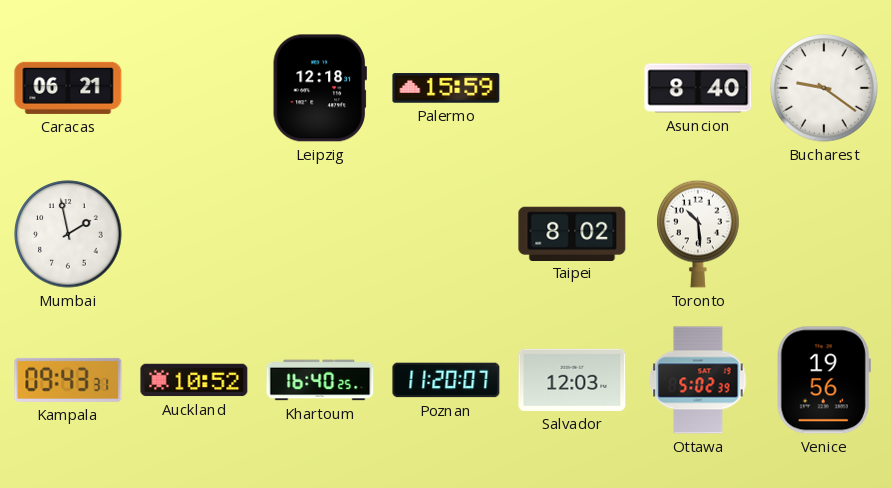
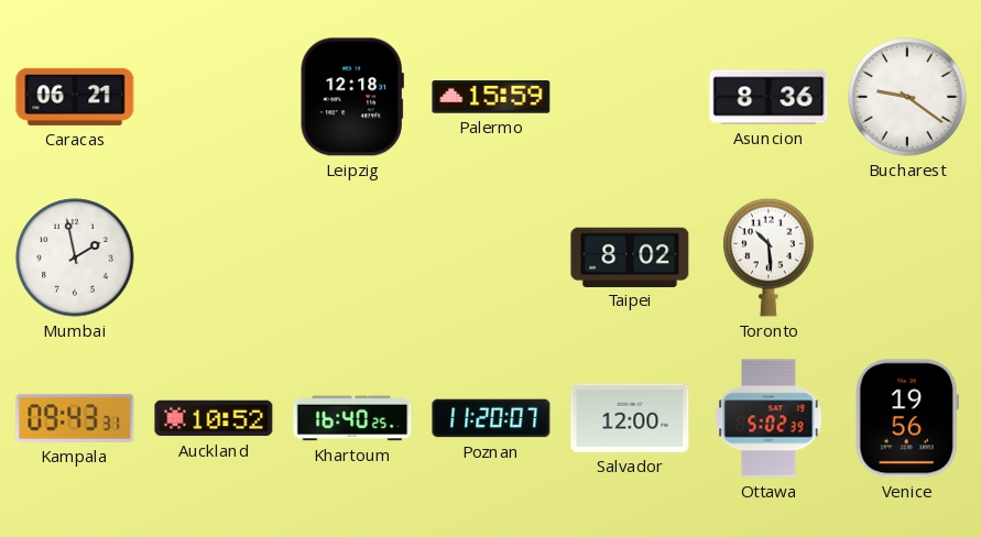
Asuncion: 8:40 -> 8:36
Salvador: 12:03 -> 12:00
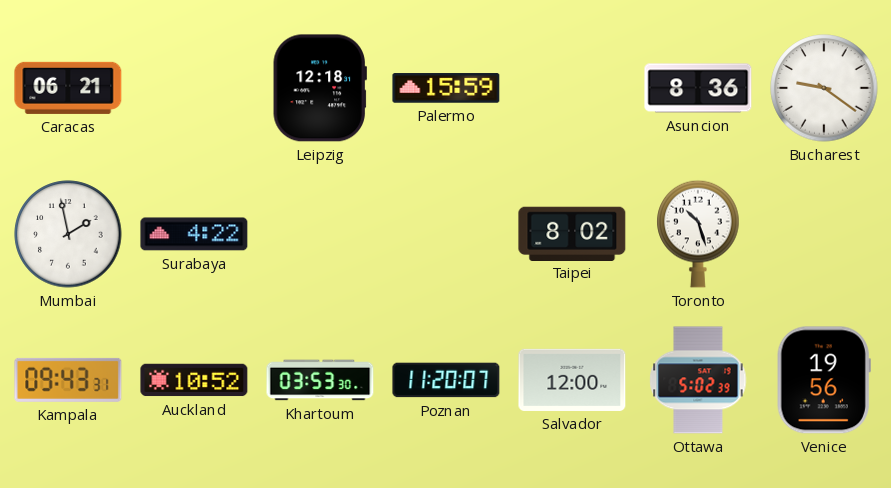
Surabaya: none -> 4:22
Toronto: 10:29 -> 10:27
Khartoum: 16:40 -> 03:53
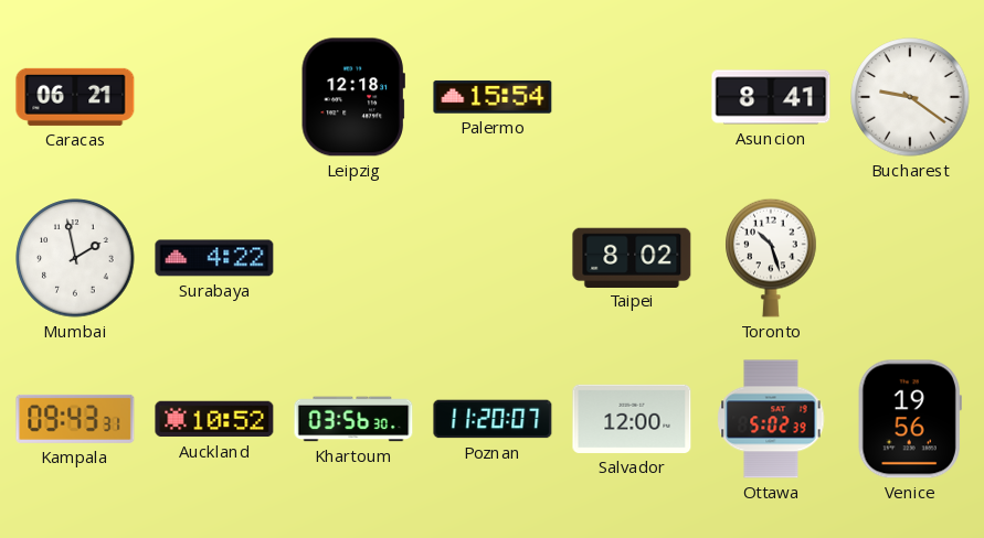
Palermo: 15:59 -> 15:54
Asuncion: 8:36 -> 8:41
Khartoum: 03:53 -> 03:56
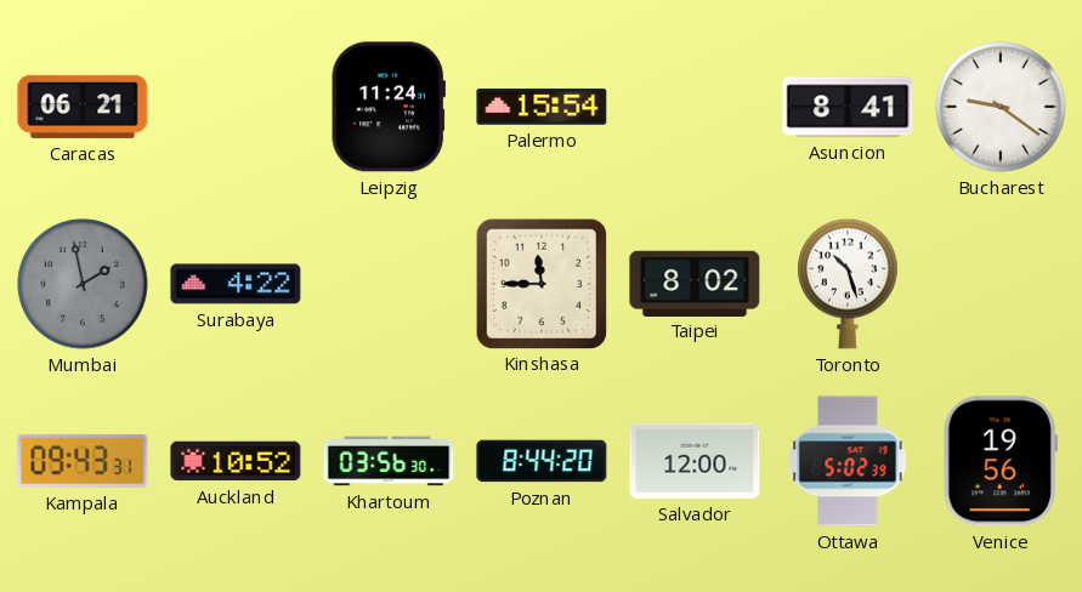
Leipzig: 12:18 -> 11:24
Mumbai dial: white -> grey
Kinshasa: none -> 11:45
Poznan: 11:20 -> 8:44
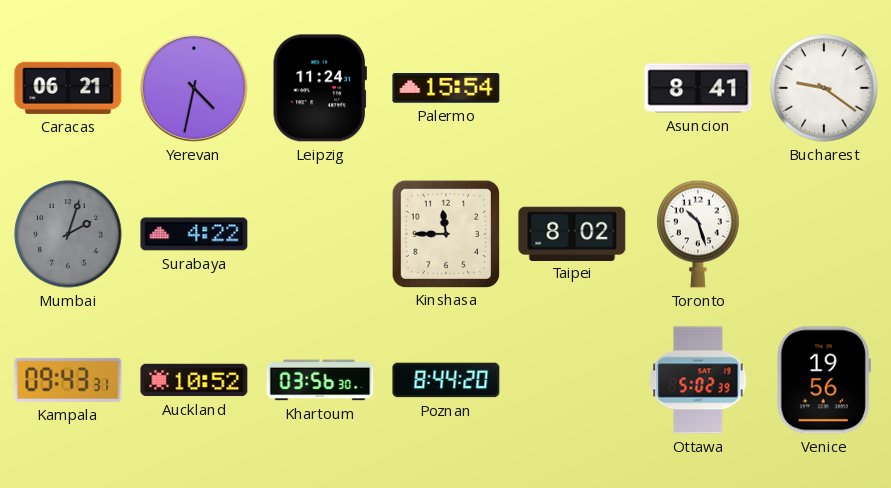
Yerevan: none -> 4:32
Mumbai: 1:58 -> 2:03
Salvador: 12:00 -> none
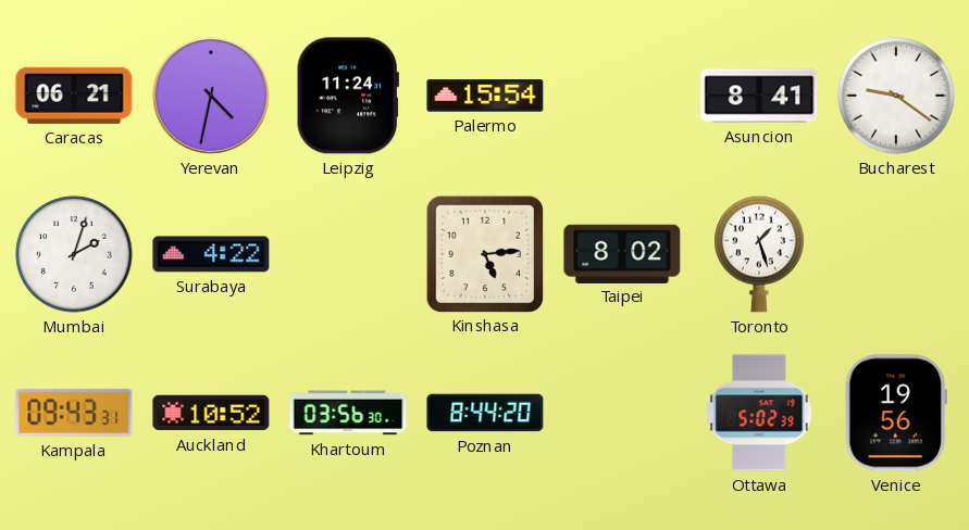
Mumbai dial: grey -> white
Kinshasa: 11:45 -> 5:14
Toronto: 10:27 -> 1:27
